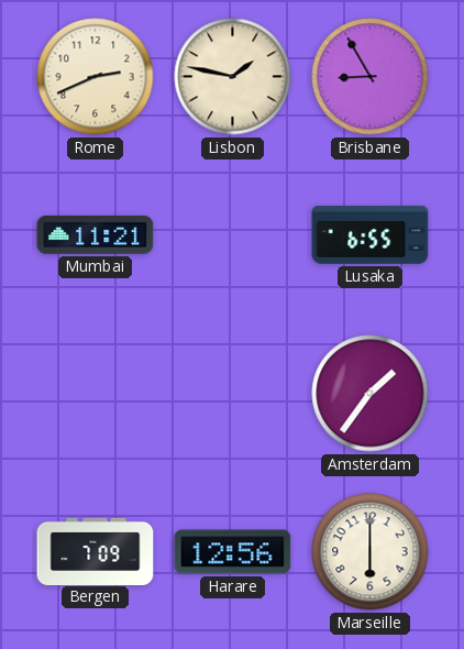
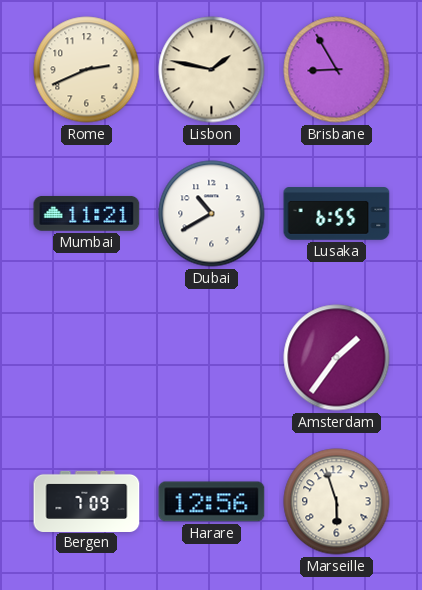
Dubai: none -> 10:40
Marseille: 6:00 -> 5:57
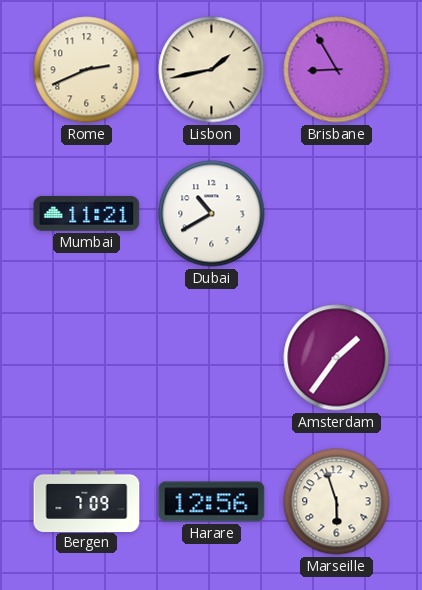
Lisbon: 1:47 -> 1:43
Lusaka: 6:55 -> none
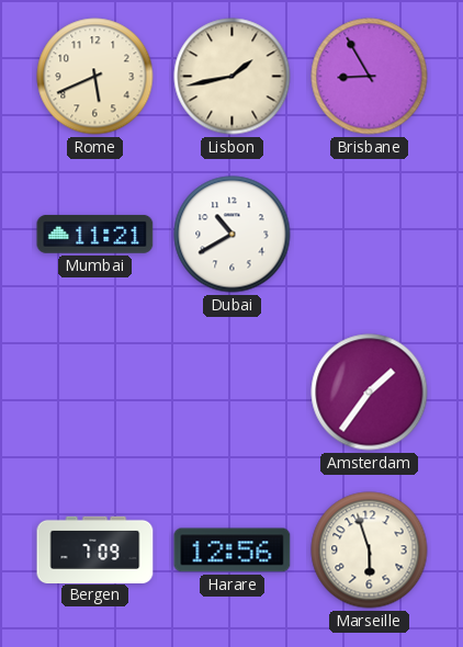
Rome: 2:41 -> 5:41
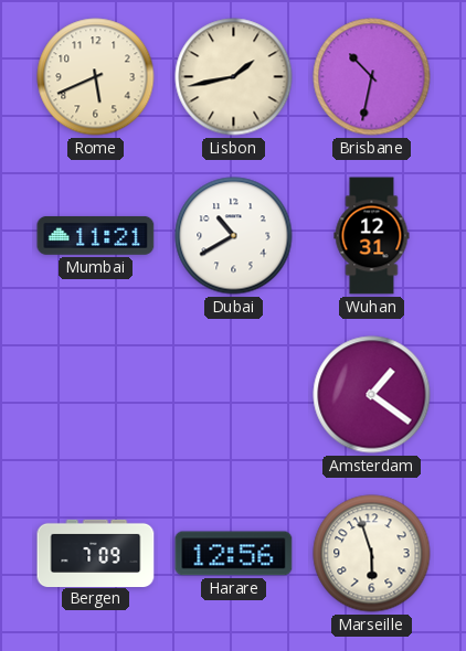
Brisbane: 8:55 -> 10:32
Wuhan: none -> 12:31
Amsterdam: 1:36 -> 1:21
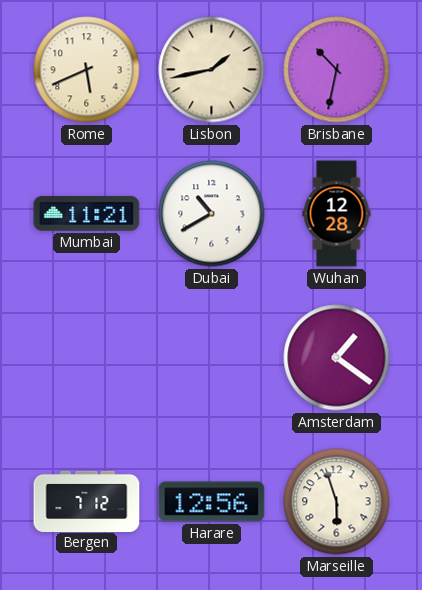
Wuhan: 12:31 -> 12:28
Bergen: 7:09 -> 7:12
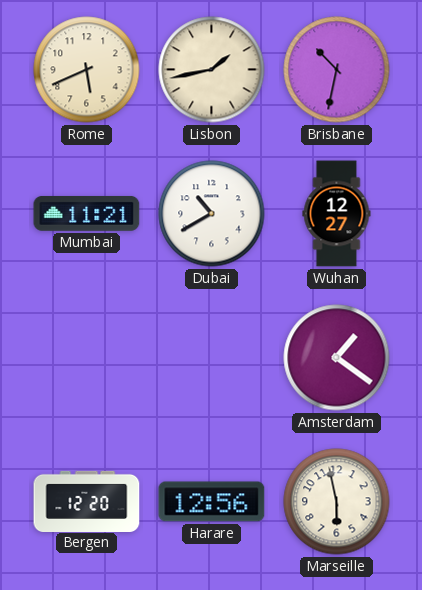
Wuhan: 12:28 -> 12:27
Bergen: 7:12 -> 12:20
Marseille: 5:57 -> 5:58
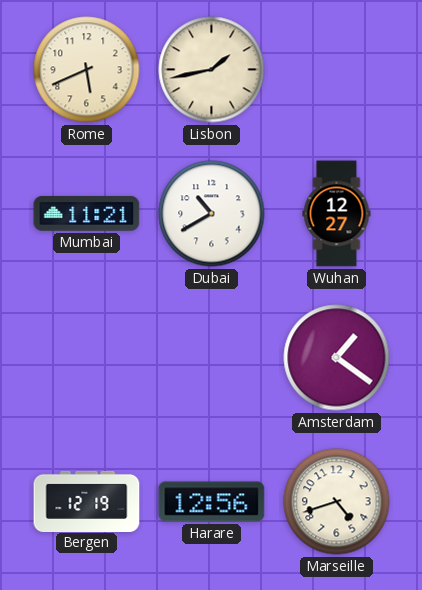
Brisbane: 10:32 -> none
Bergen: 12:20 -> 12:19
Marseille: 5:58 -> 4:42
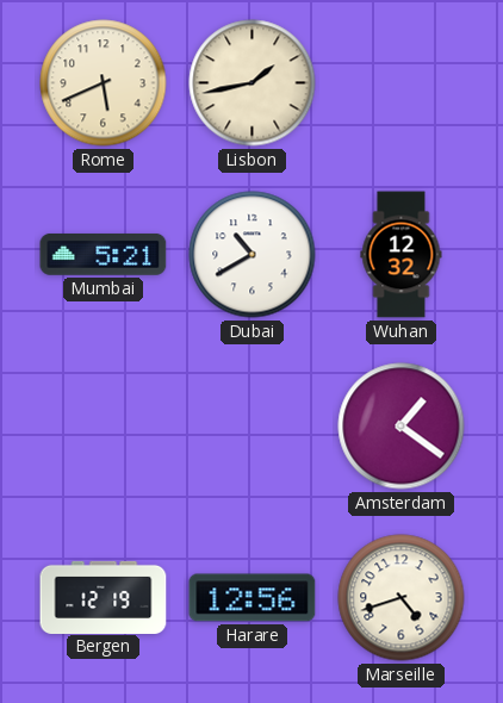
Mumbai: 11:21 -> 5:21
Wuhan: 12:27 -> 12:32
